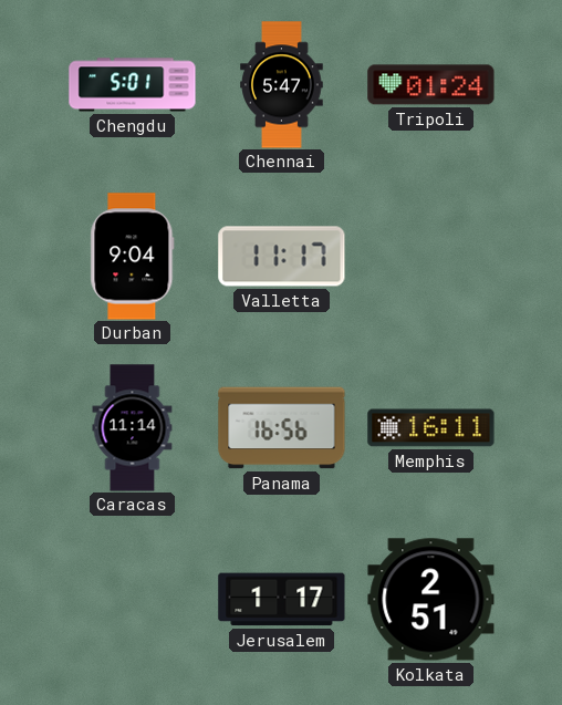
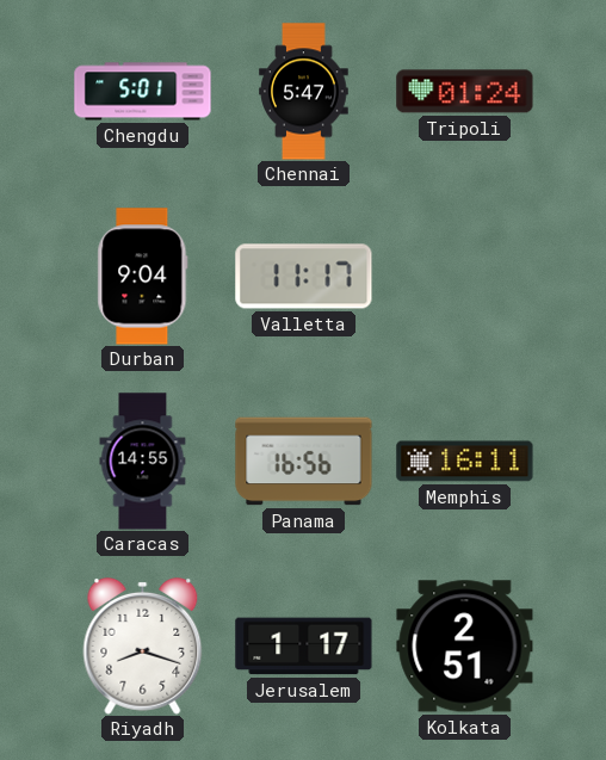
Caracas: 11:14 -> 14:55
Riyadh: none -> 8:18
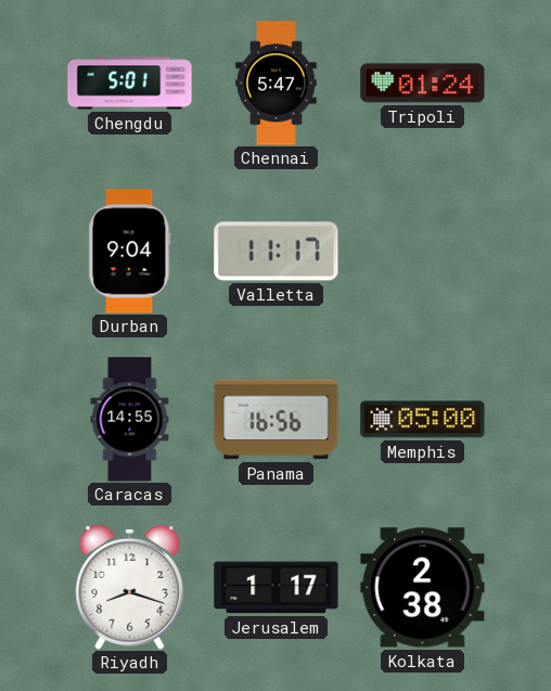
Memphis: 16:11 -> 05:00
Kolkata: 2:51 -> 2:38
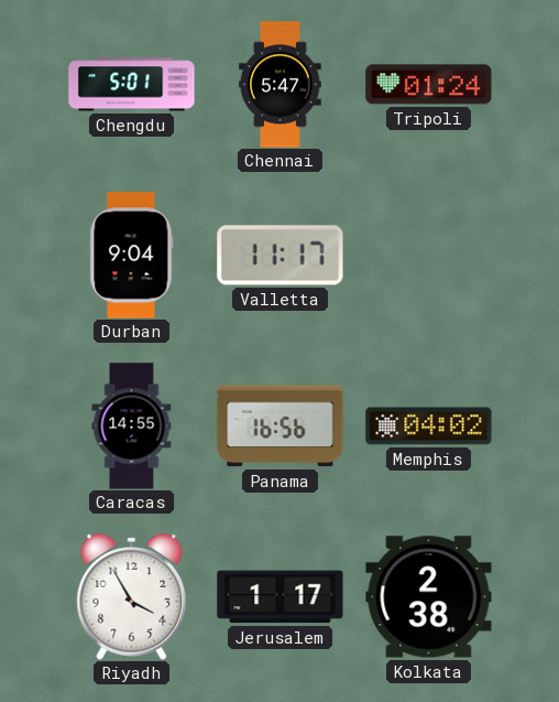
Memphis: 05:00 -> 04:02
Riyadh: 8:18 -> 3:55
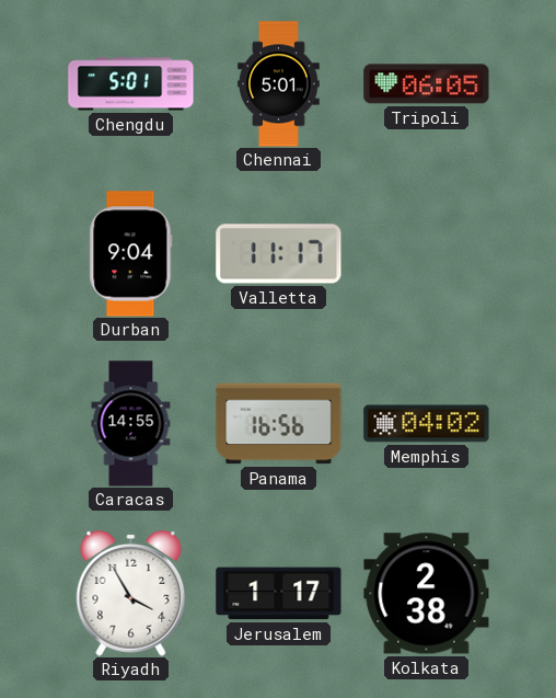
Chennai: 5:47 -> 5:01
Tripoli: 01:24 -> 06:05
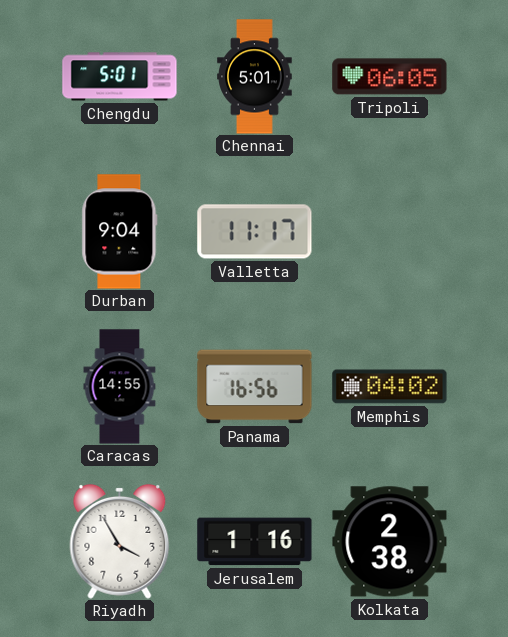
Jerusalem: 1:17 -> 1:16
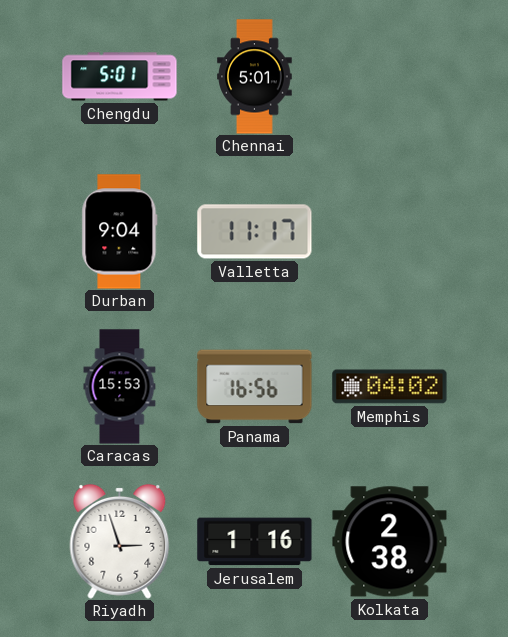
Tripoli: 06:05 -> none
Caracas: 14:55 -> 15:53
Riyadh: 3:55 -> 2:57
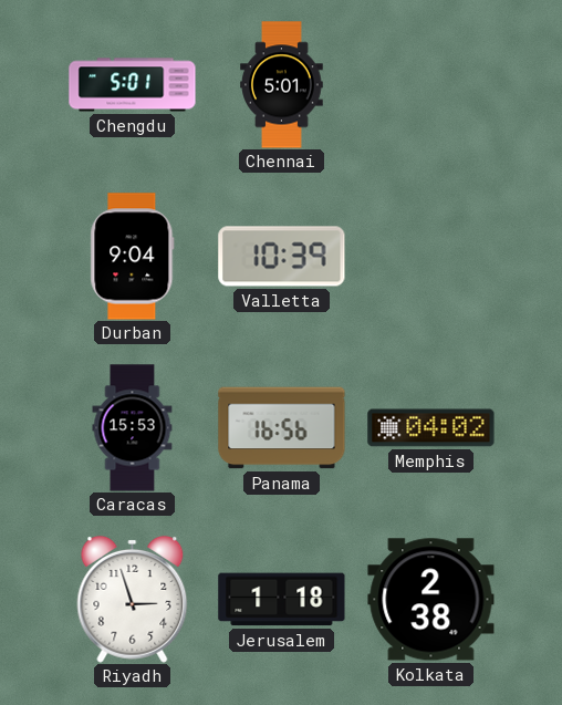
Valletta: 11:17 -> 10:39
Jerusalem: 1:16 -> 1:18
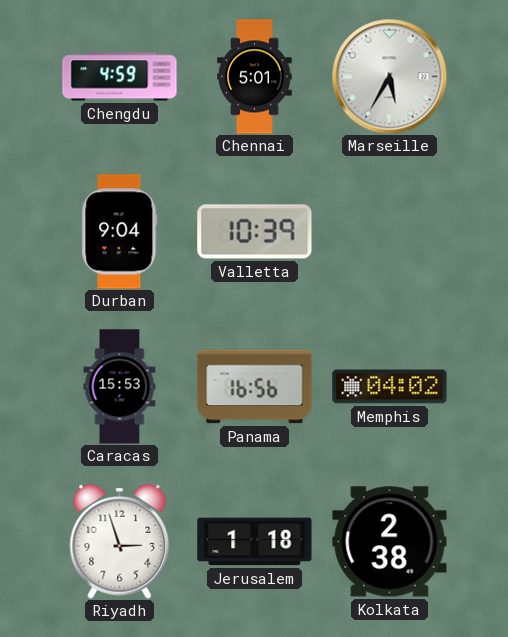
Chengdu: 5:01 -> 4:59
Marseille: none -> 5:35
